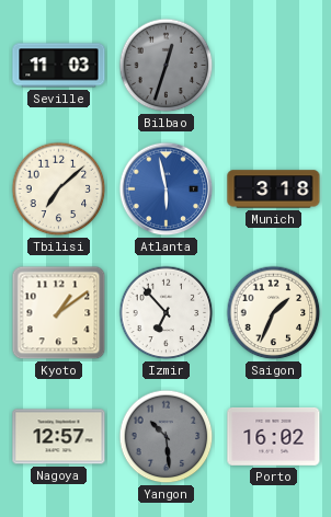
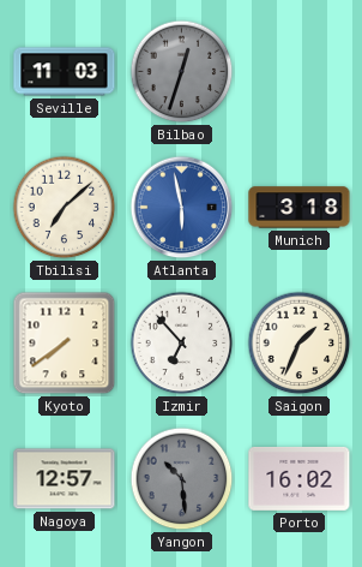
Kyoto: 1:09 -> 7:39
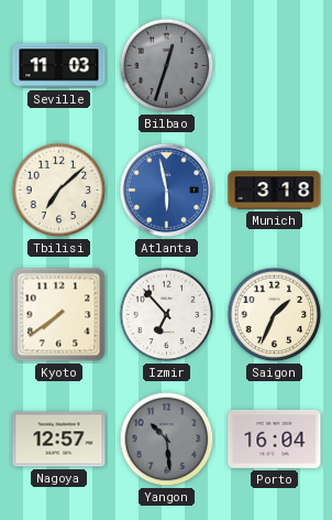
Porto: 16:02 -> 16:04
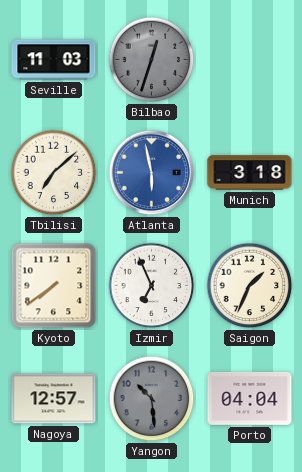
Izmir: 6:53 -> 6:56
Porto: 16:04 -> 04:04
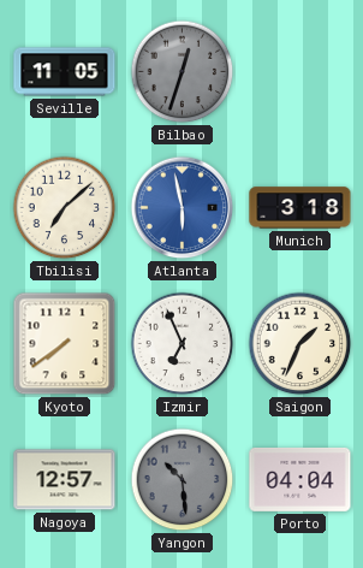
Seville: 11:03 -> 11:05
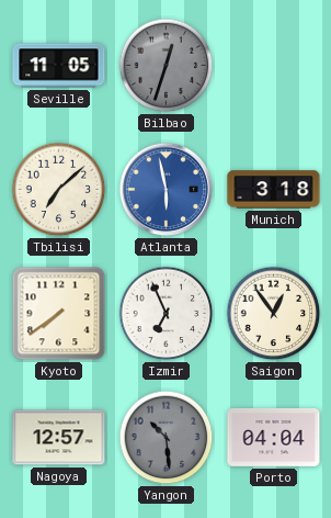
Saigon: 1:34 -> 12:54
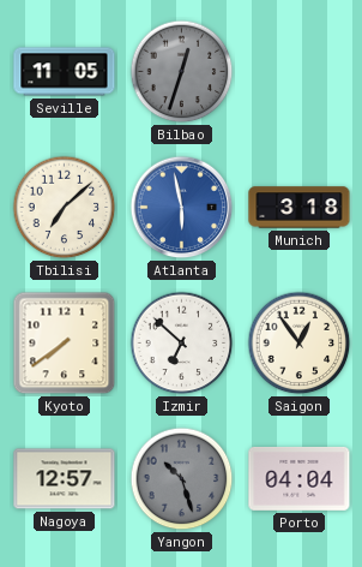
Izmir: 6:56 -> 6:52
Yangon: 10:29 -> 10:27
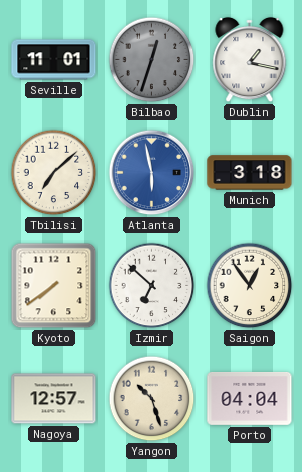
Seville: 11:05 -> 11:01
Dublin: none -> 1:17
Yangon dial: grey -> cream
